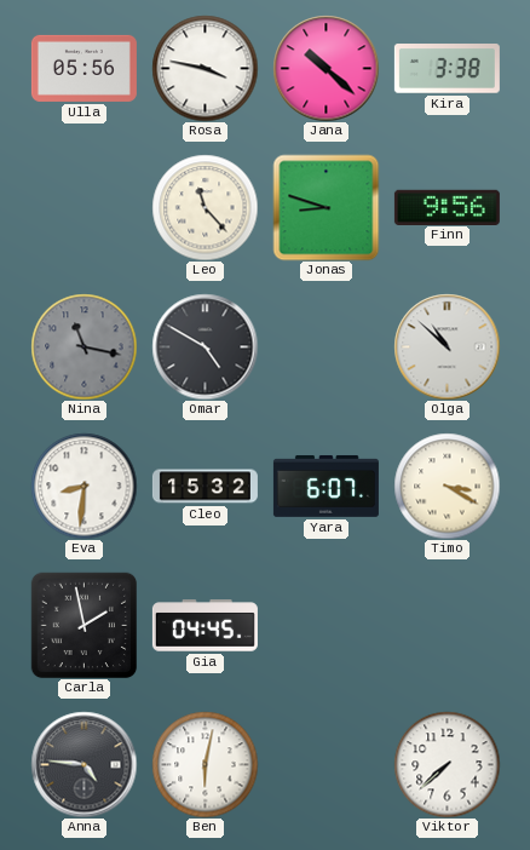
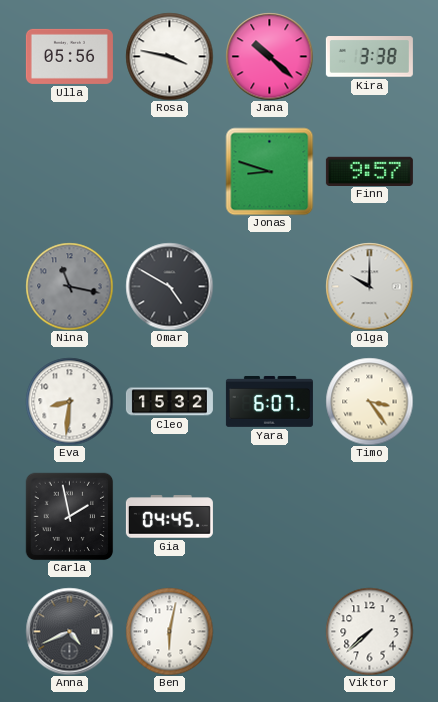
Leo: 11:23 -> none
Finn: 9:56 -> 9:57
Olga: 10:52 -> 10:00
Timo: 3:20 -> 3:24
Anna: 4:46 -> 4:41
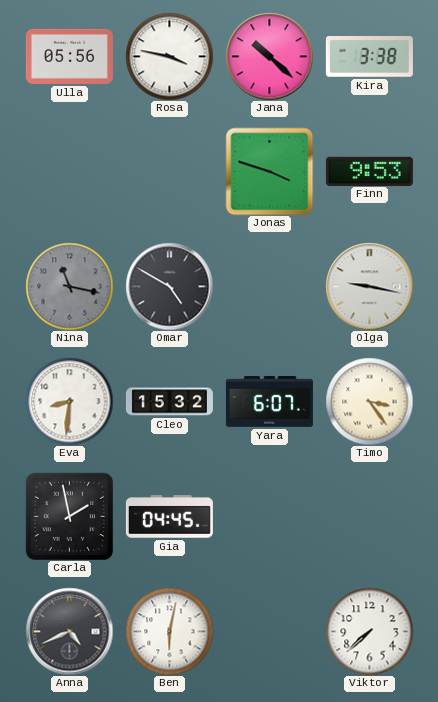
Jonas: 8:48 -> 3:48
Finn: 9:57 -> 9:53
Olga: 10:00 -> 9:17
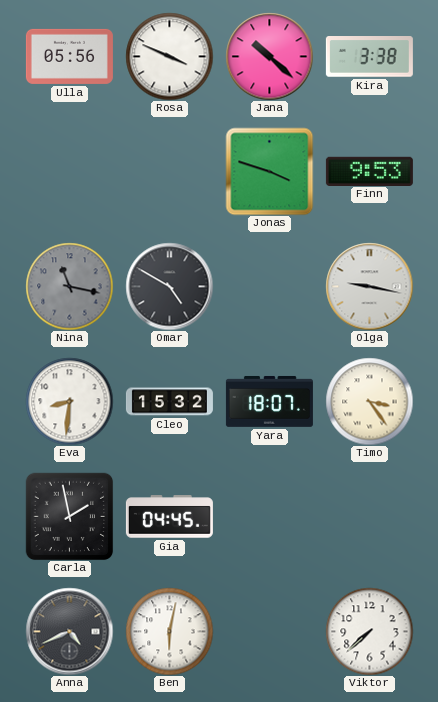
Rosa: 3:47 -> 3:49
Yara: 6:07 -> 18:07
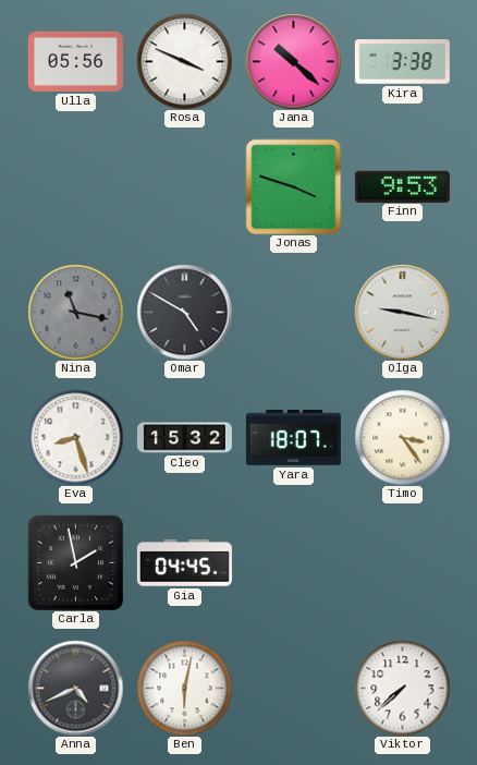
Eva: 8:31 -> 8:27
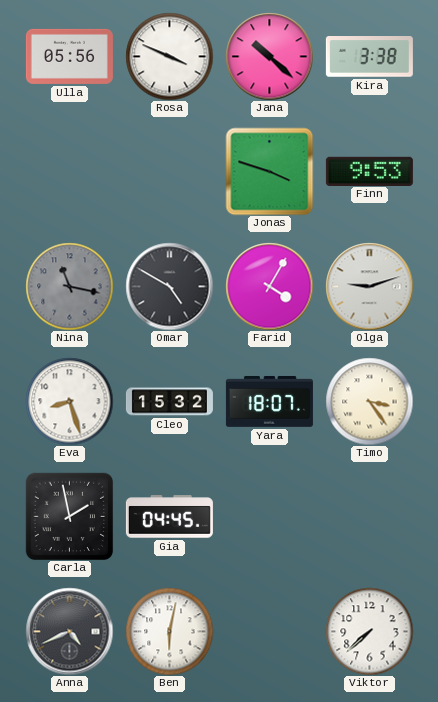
Farid: none -> 4:05
Olga: 9:17 -> 9:12
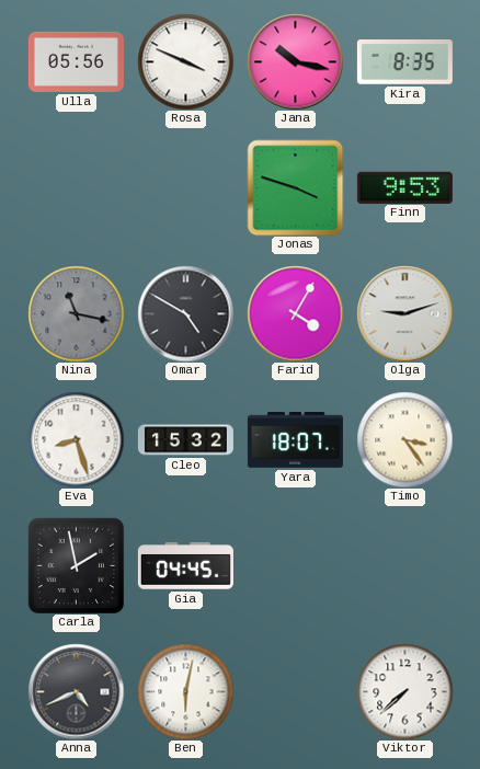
Jana: 10:22 -> 10:17
Kira: 3:38 -> 8:35
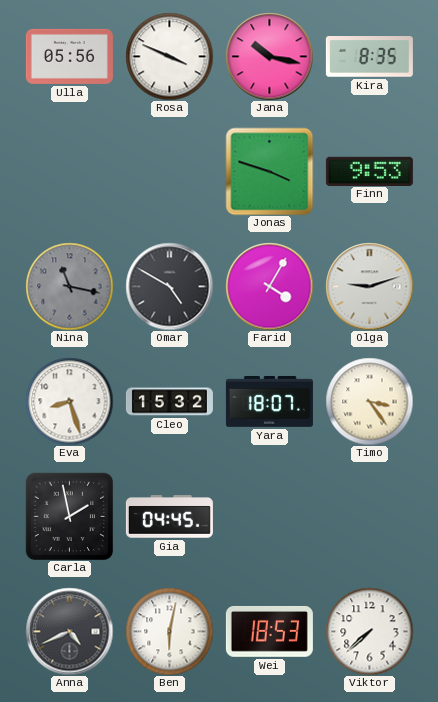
Wei: none -> 18:53
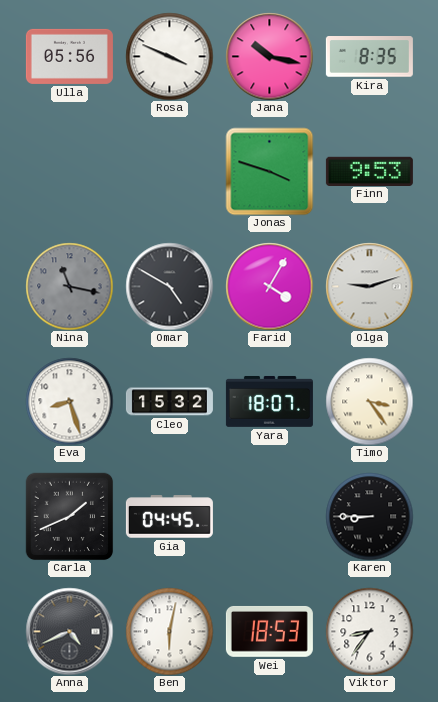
Carla: 1:58 -> 1:41
Karen: none -> 8:45
Viktor: 7:38 -> 8:36
